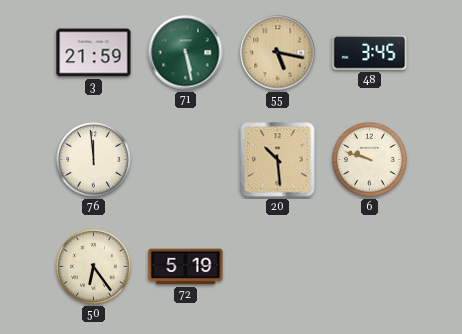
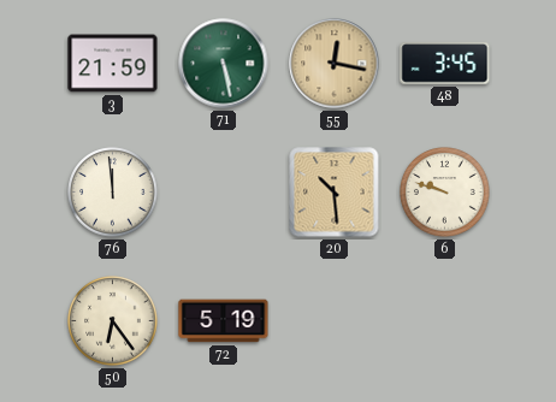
55: 5:17 -> 12:17
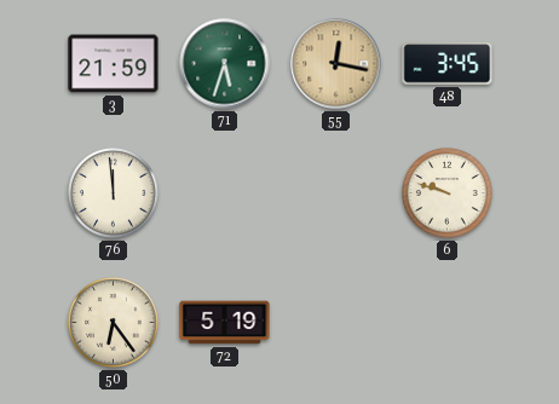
71: 5:28 -> 5:33
20: 10:29 -> none
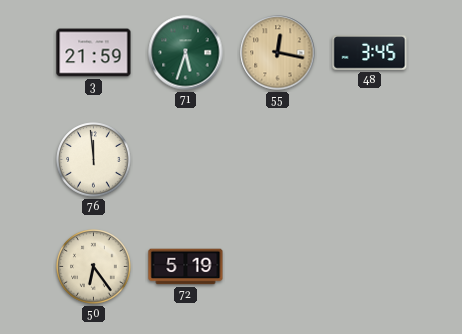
6: 9:48 -> none
